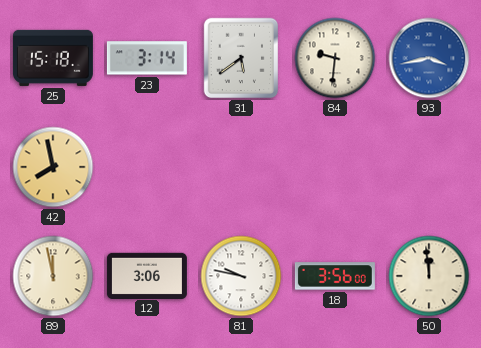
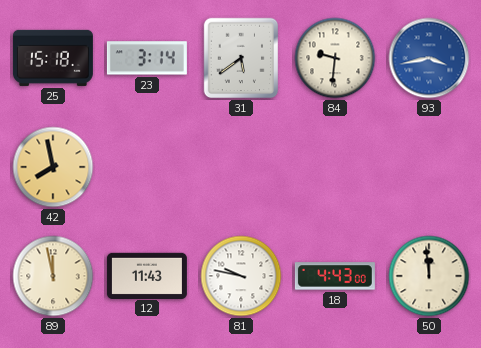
12: 3:06 -> 11:43
18: 3:56 -> 4:43
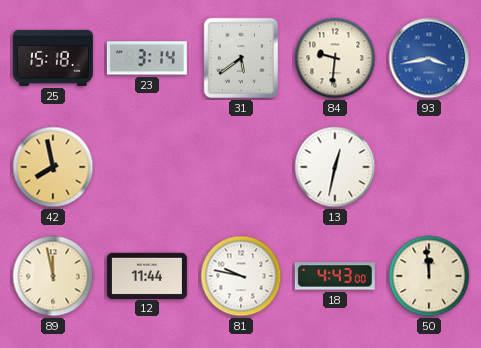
13: none -> 12:32
12: 11:43 -> 11:44
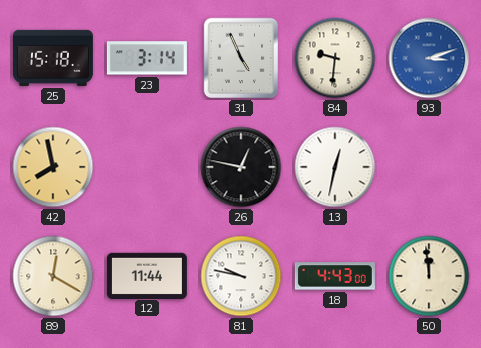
31: 5:39 -> 4:56
93: 3:43 -> 3:12
26: none -> 12:47
89: 11:58 -> 12:20
